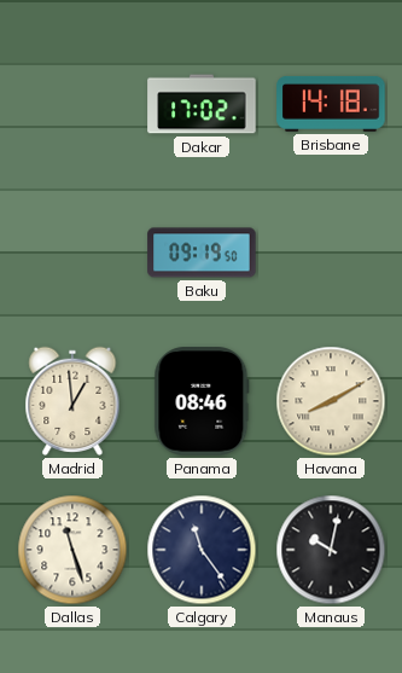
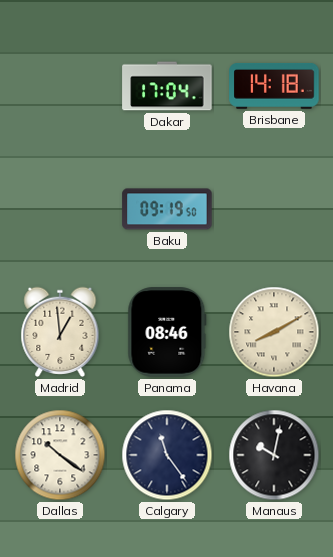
Dakar: 17:02 -> 17:04
Dallas: 11:27 -> 10:21
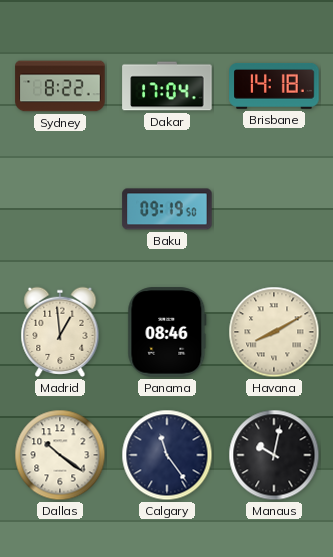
Sydney: none -> 8:22
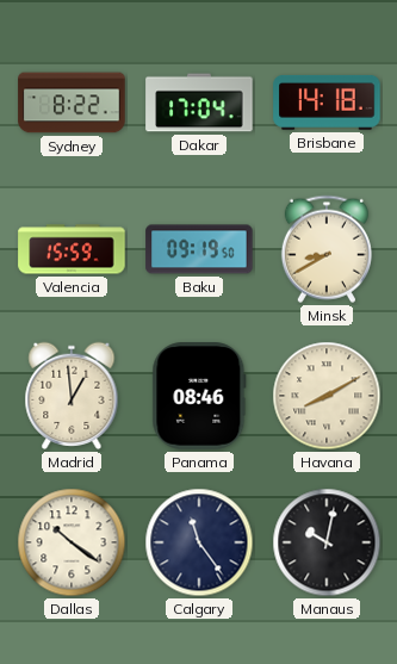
Valencia: none -> 15:59
Minsk: none -> 8:40
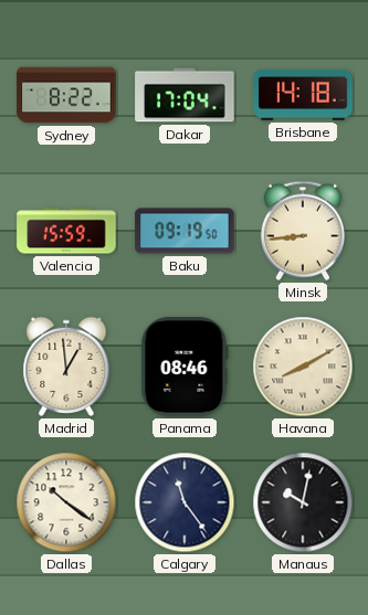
Minsk: 8:40 -> 8:44
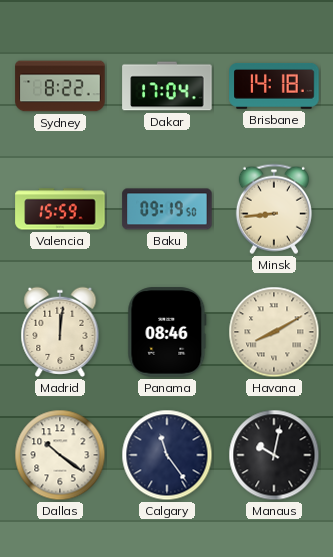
Madrid: 12:59 -> 12:01
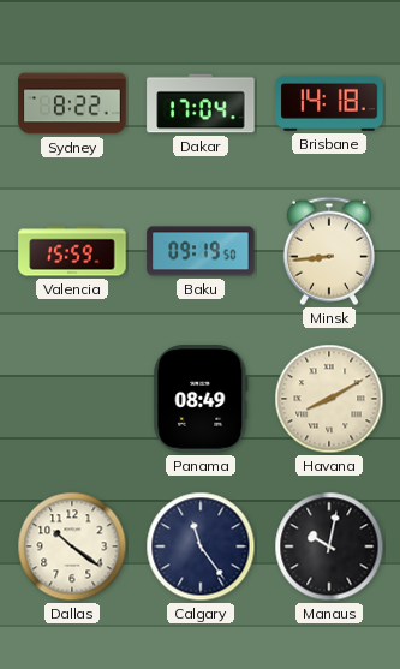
Madrid: 12:01 -> none
Panama: 08:46 -> 08:49
